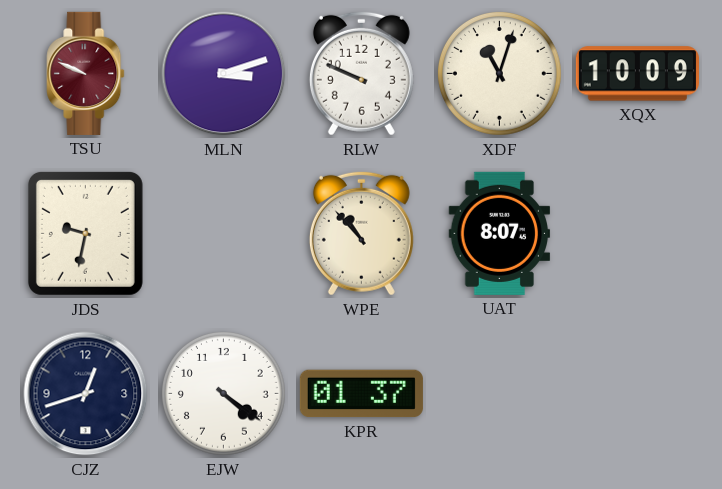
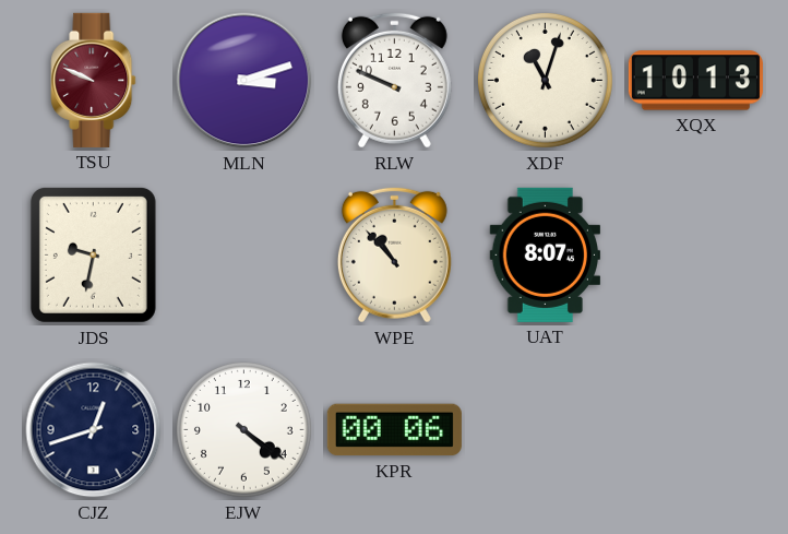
XQX: 10:09 -> 10:13
KPR: 01:37 -> 00:06
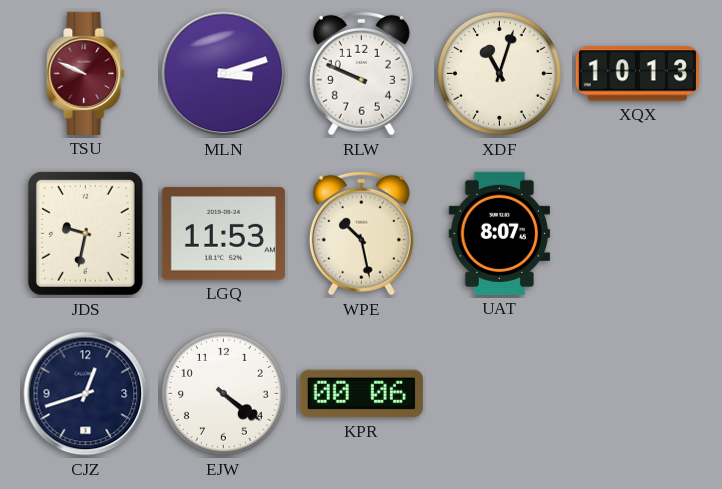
LGQ: none -> 11:53
WPE: 10:53 -> 10:28
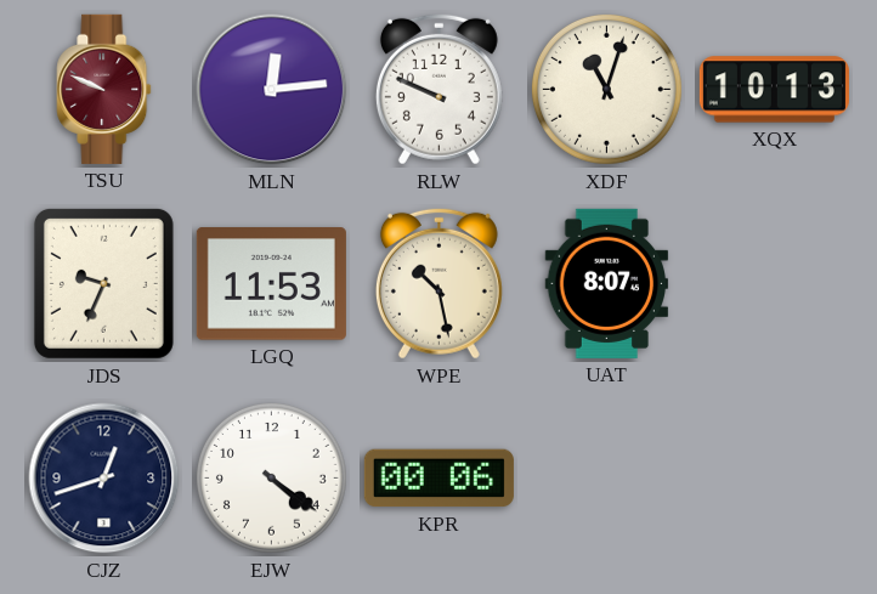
MLN: 3:12 -> 12:14
JDS: 9:32 -> 9:34
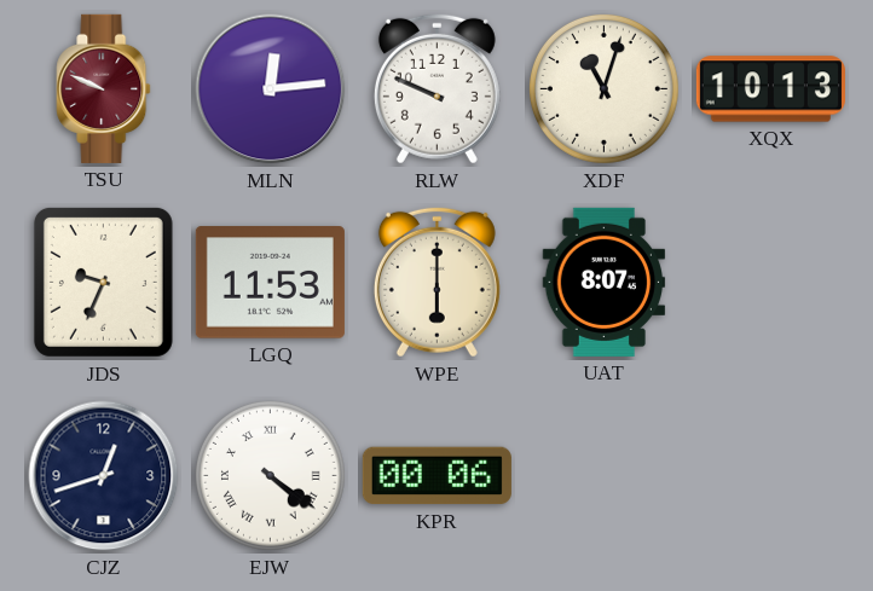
WPE: 10:28 -> 6:00
EJW numerals: Arabic -> Roman
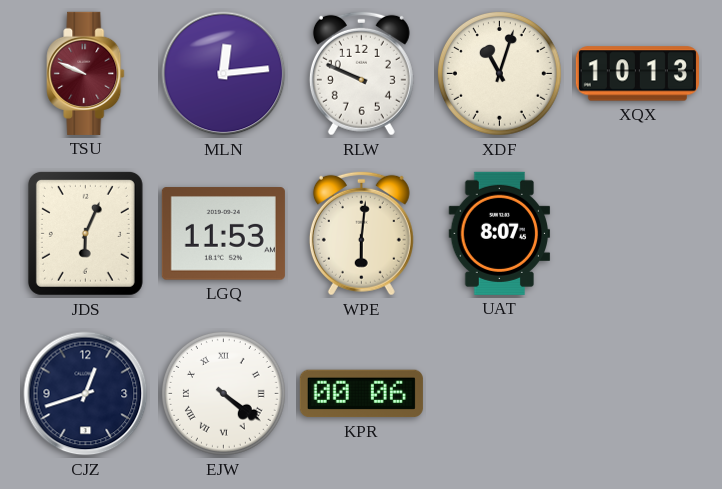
JDS: 9:34 -> 6:04
WPE: 6:00 -> 6:01
